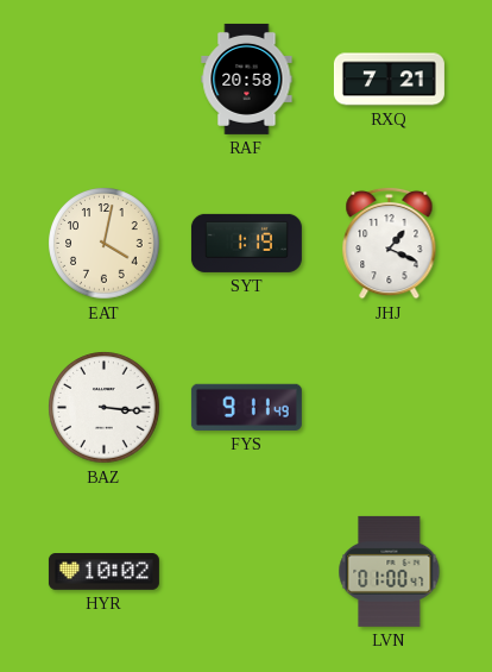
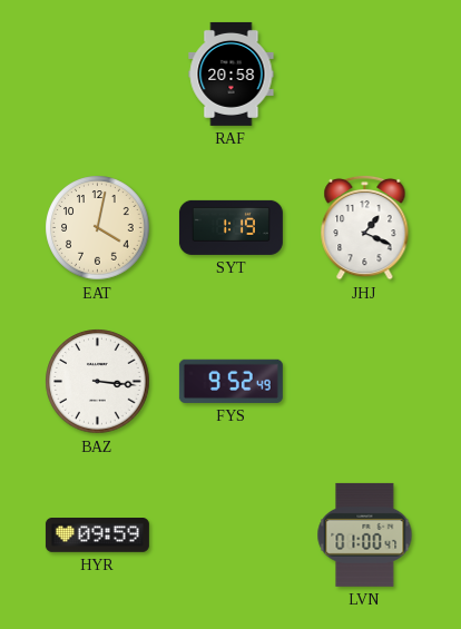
RXQ: 7:21 -> none
FYS: 9:11 -> 9:52
HYR: 10:02 -> 09:59
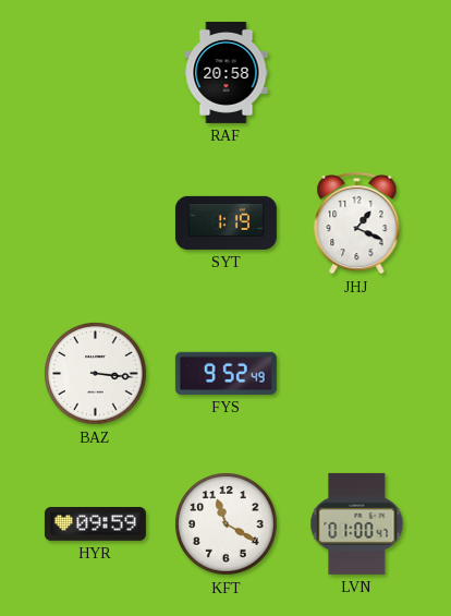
EAT: 4:02 -> none
KFT: none -> 11:20
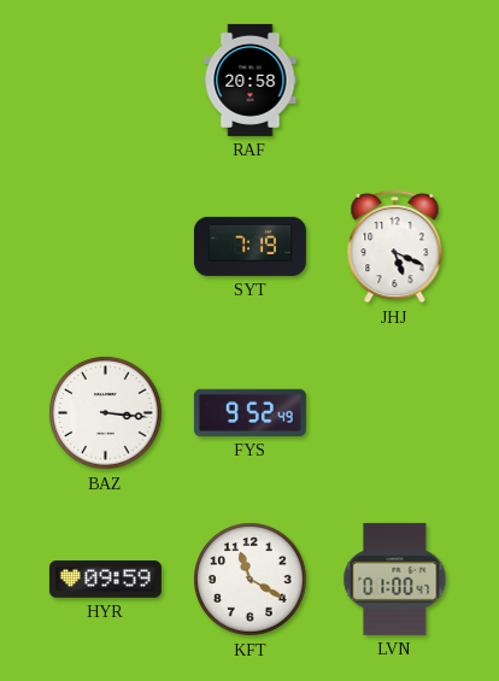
SYT: 1:19 -> 7:19
JHJ: 1:19 -> 5:19
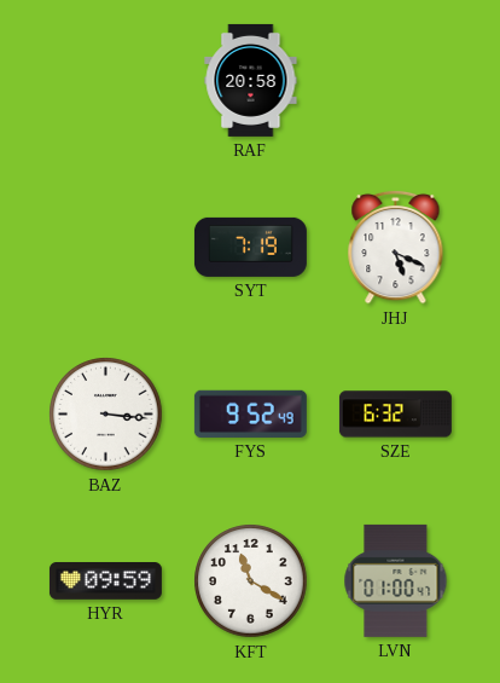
SZE: none -> 6:32
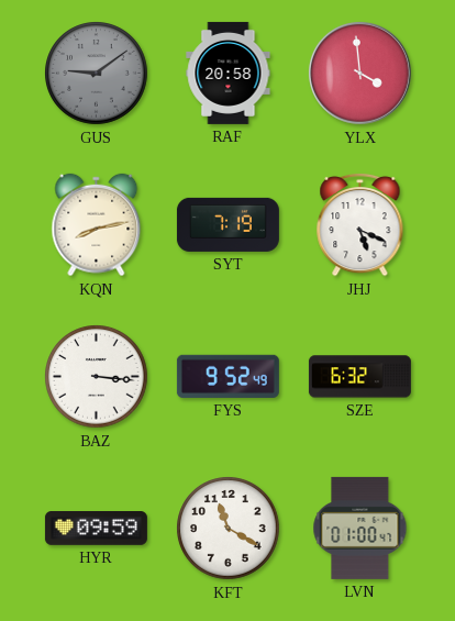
GUS: none -> 9:09
YLX: none -> 3:59
KQN: none -> 8:13
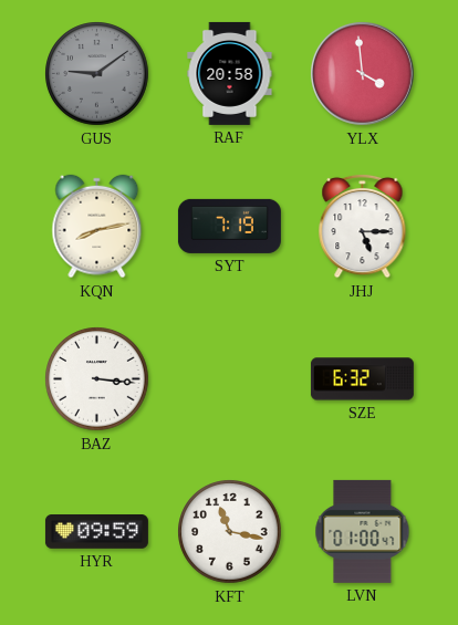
JHJ: 5:19 -> 5:15
FYS: 9:52 -> none
KFT: 11:20 -> 11:17
